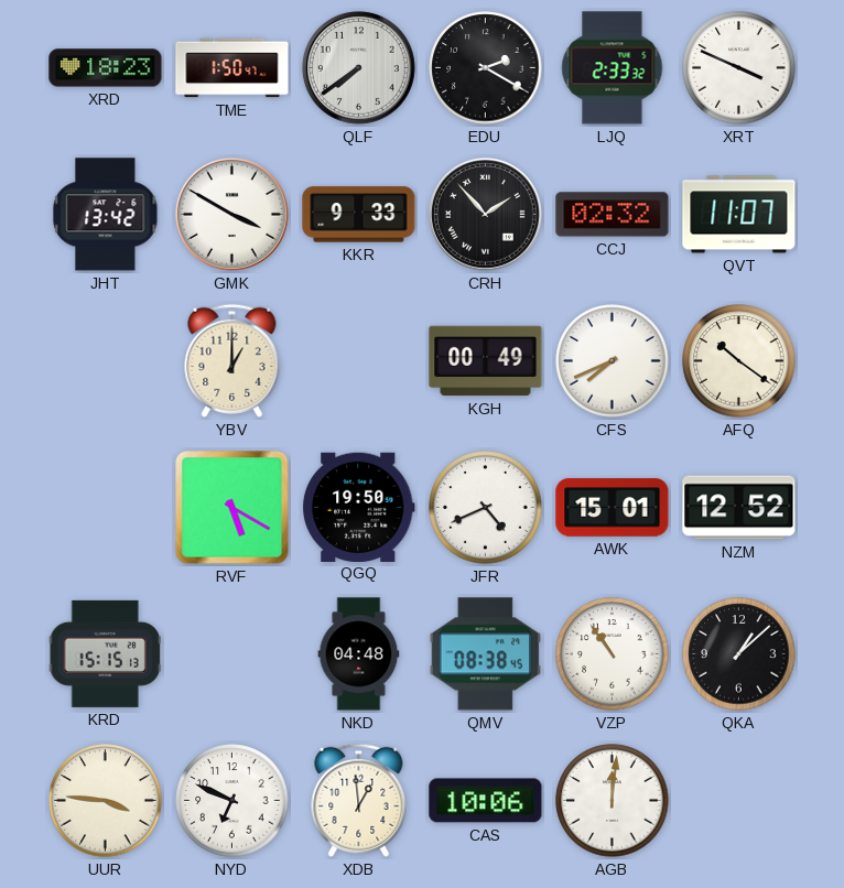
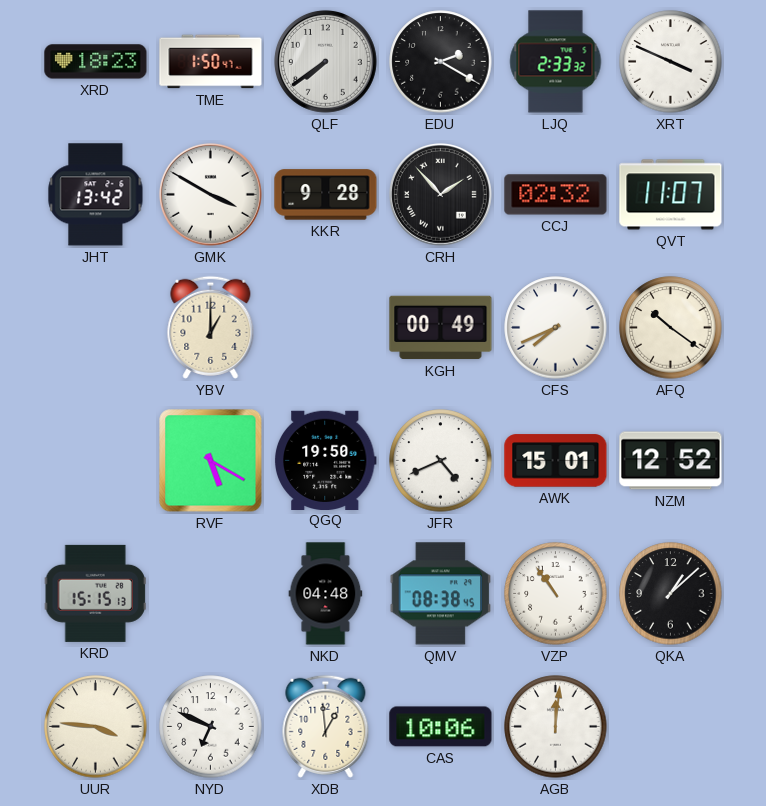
KKR: 9:33 -> 9:28
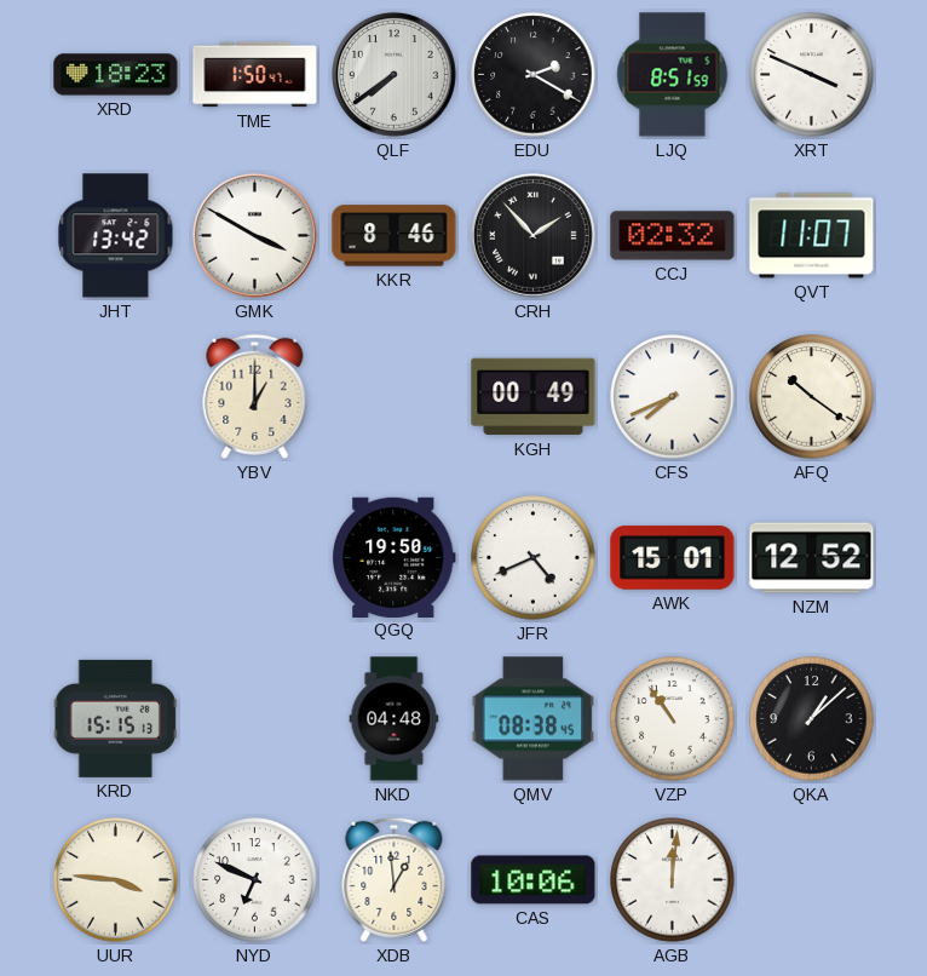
LJQ: 2:33 -> 8:51
KKR: 9:28 -> 8:46
RVF: 5:20 -> none
